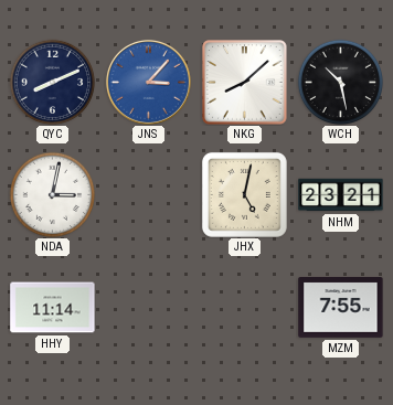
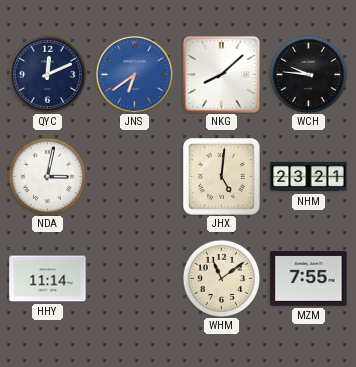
QYC: 8:11 -> 12:11
JNS: 3:07 -> 6:39
WCH: 10:28 -> 9:46
JHX: 5:02 -> 5:01
WHM: none -> 11:09
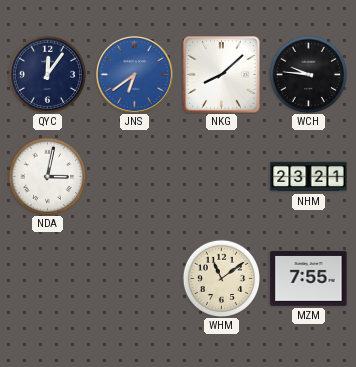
QYC: 12:11 -> 12:06
JHX: 5:01 -> none
HHY: 11:14 -> none
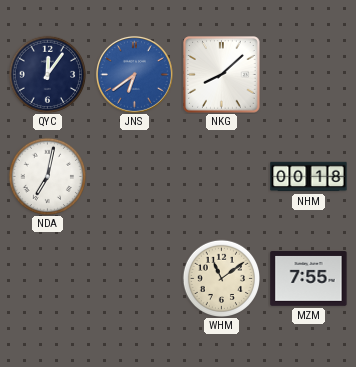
WCH: 9:46 -> none
NDA: 3:02 -> 7:02
NHM: 23:21 -> 00:18
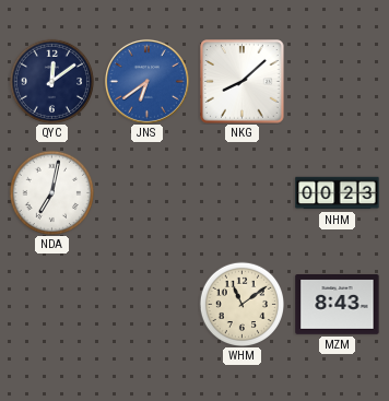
QYC: 12:06 -> 12:09
NHM: 00:18 -> 00:23
MZM: 7:55 -> 8:43
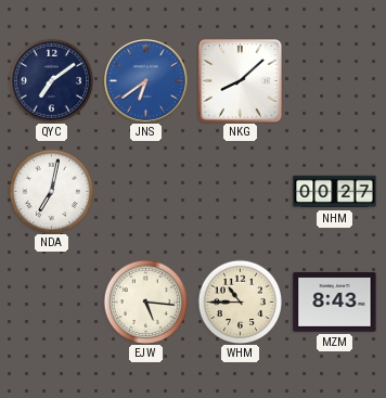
QYC: 12:09 -> 7:09
NHM: 00:23 -> 00:27
EJW: none -> 5:16
WHM: 11:09 -> 10:45
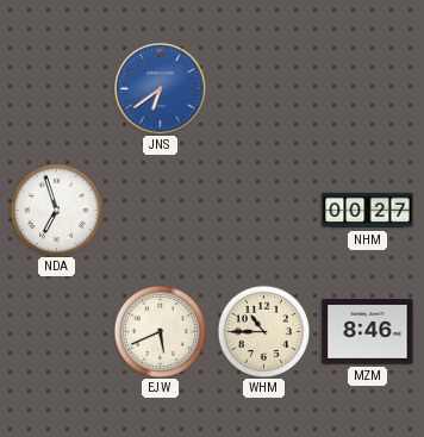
QYC: 7:09 -> none
NKG: 8:08 -> none
NDA: 7:02 -> 6:57
EJW: 5:16 -> 5:41
MZM: 8:43 -> 8:46
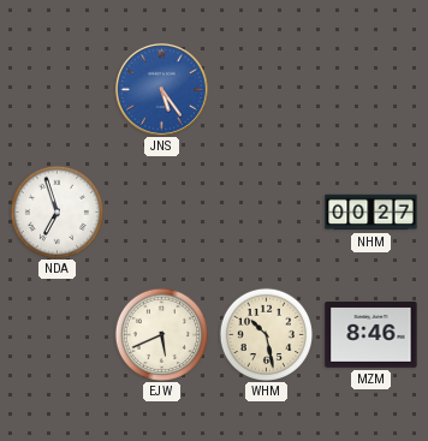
JNS: 6:39 -> 5:24
WHM: 10:45 -> 10:28
